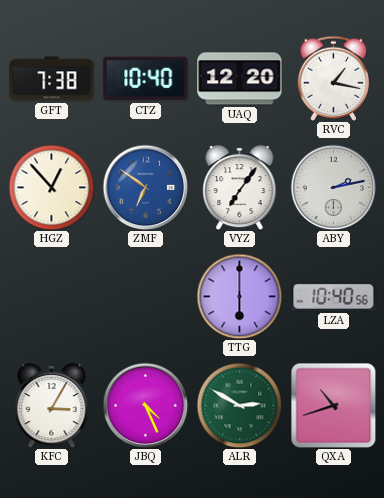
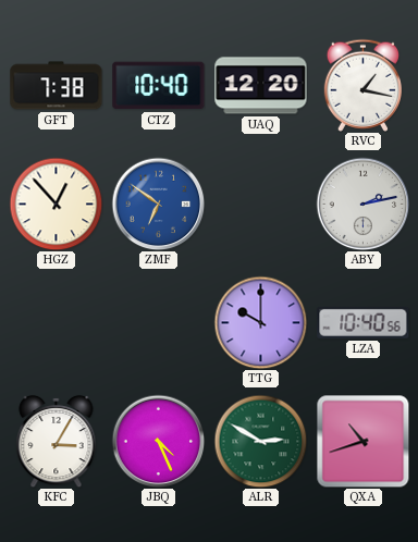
VYZ: 7:06 -> none
TTG: 6:00 -> 10:00
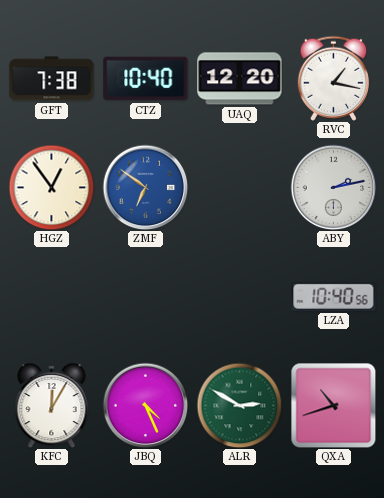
HGZ: 12:53 -> 12:54
TTG: 10:00 -> none
KFC: 3:05 -> 12:05
